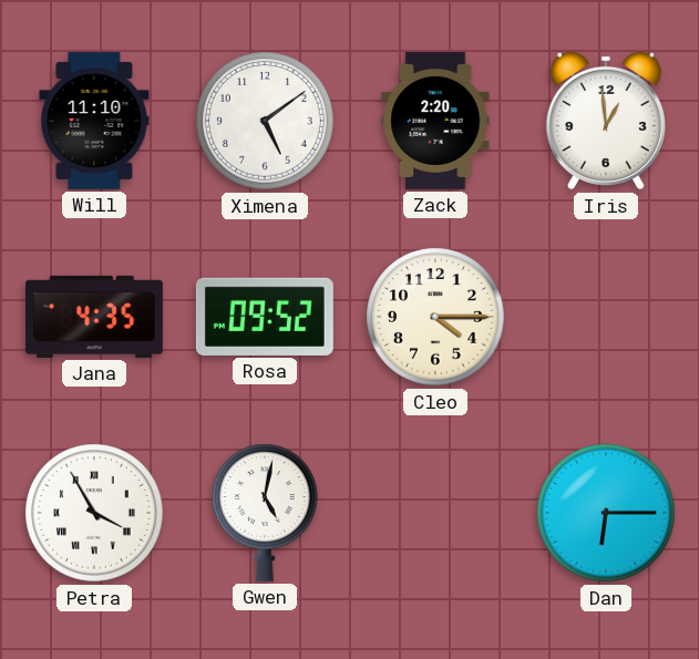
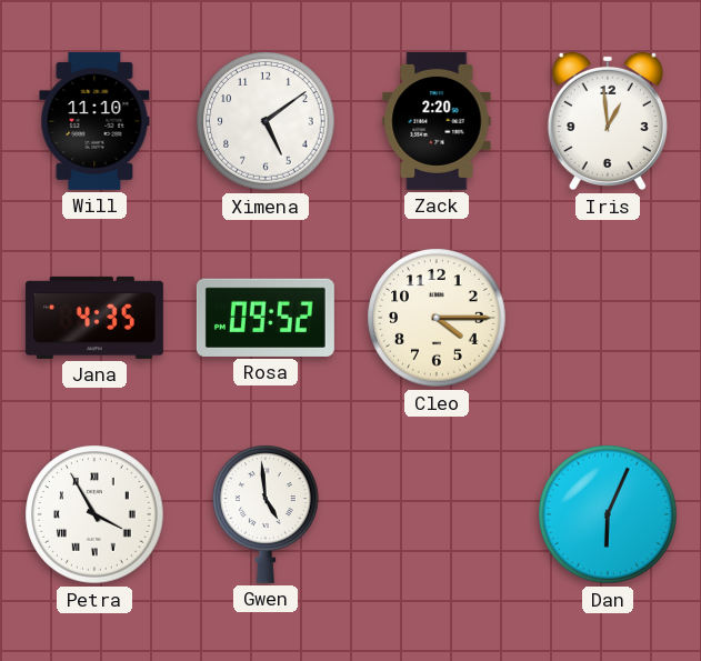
Gwen: 5:02 -> 4:59
Dan: 6:15 -> 6:04
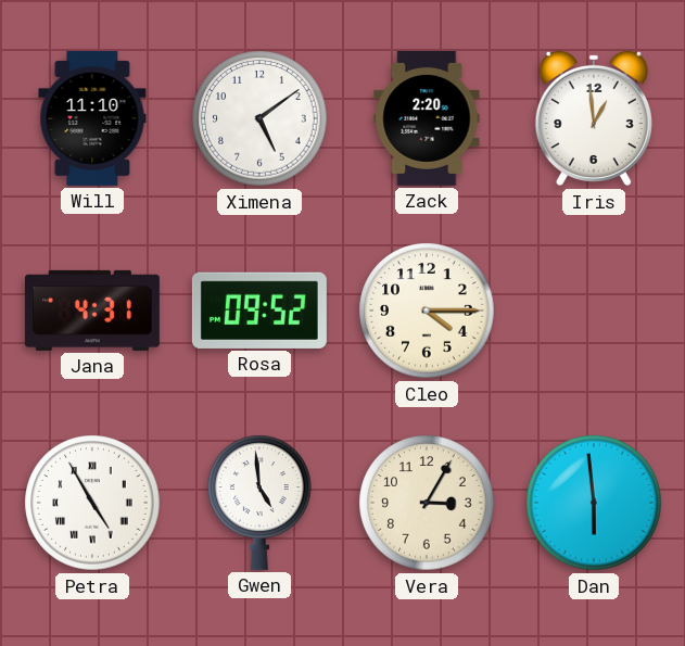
Jana: 4:35 -> 4:31
Petra: 3:55 -> 4:55
Vera: none -> 3:05
Dan: 6:04 -> 5:59
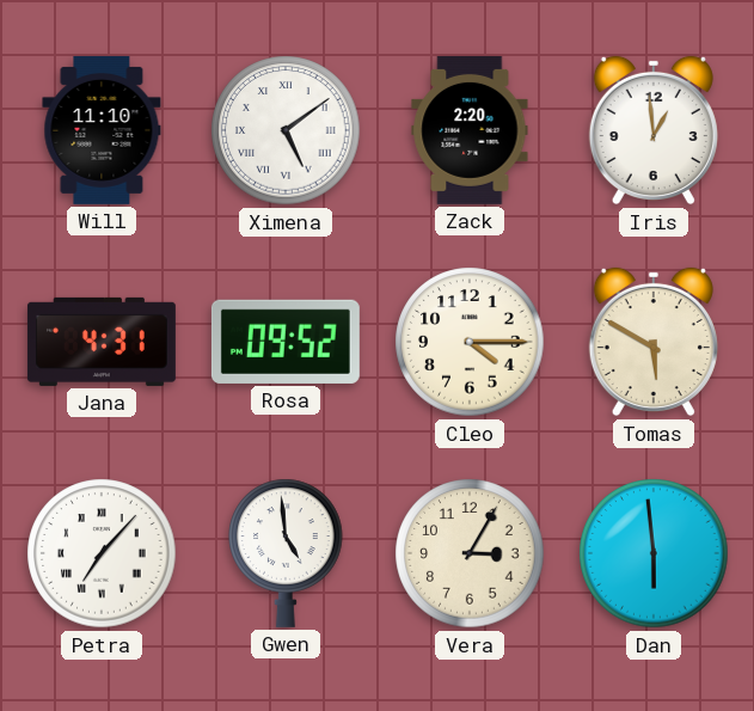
Ximena numerals: Arabic -> Roman
Tomas: none -> 5:50
Petra: 4:55 -> 7:07
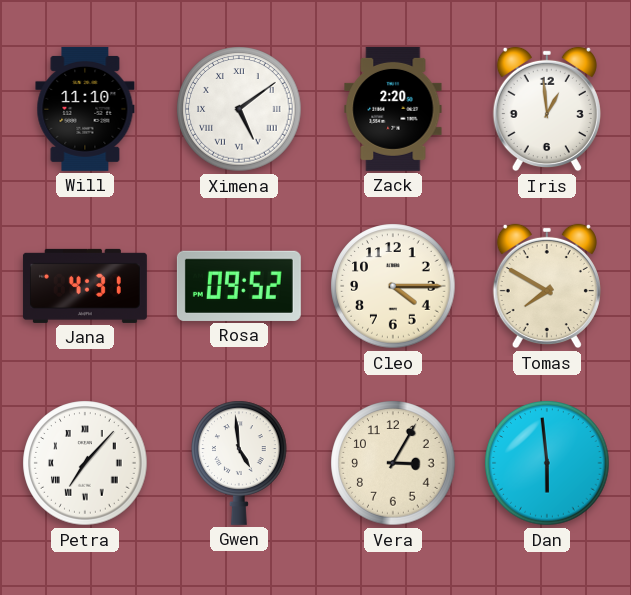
Tomas: 5:50 -> 7:50
